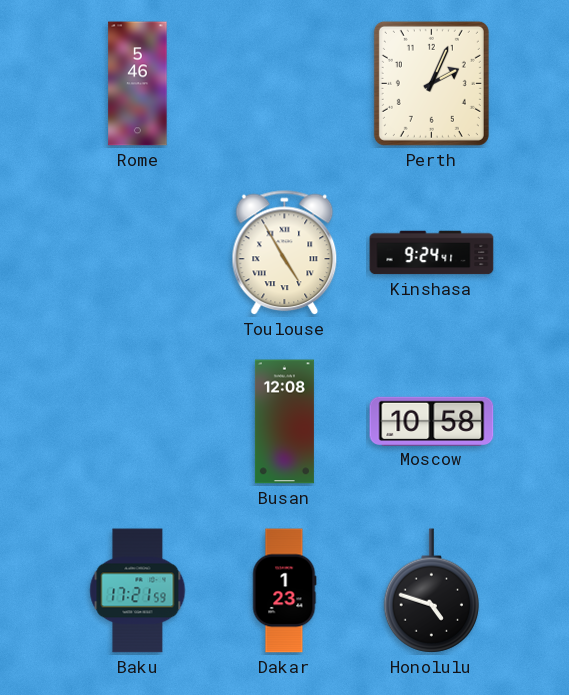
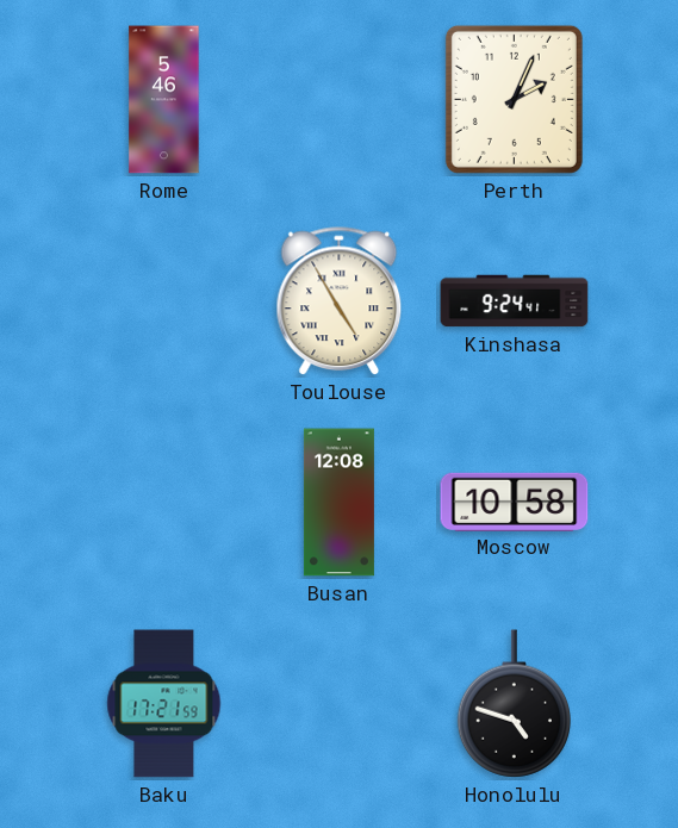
Dakar: 1:23 -> none
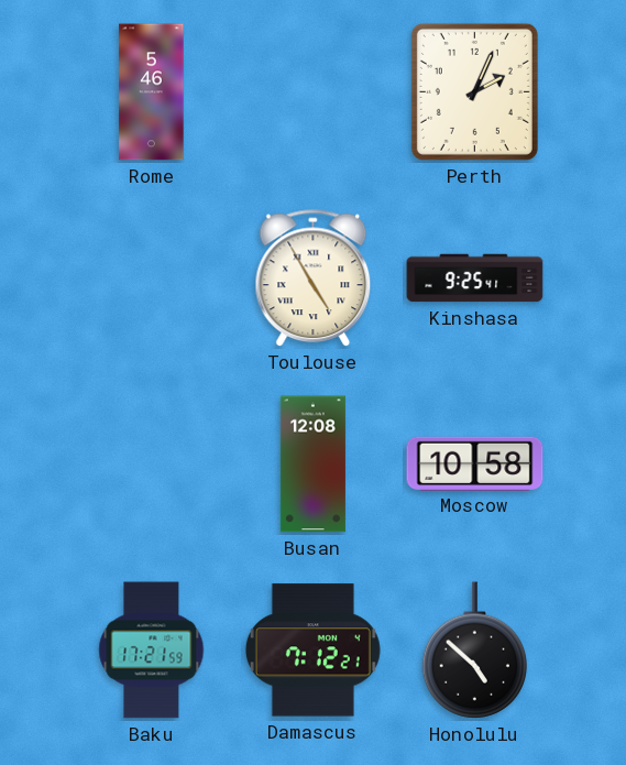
Kinshasa: 9:24 -> 9:25
Damascus: none -> 7:12
Honolulu: 4:48 -> 4:52
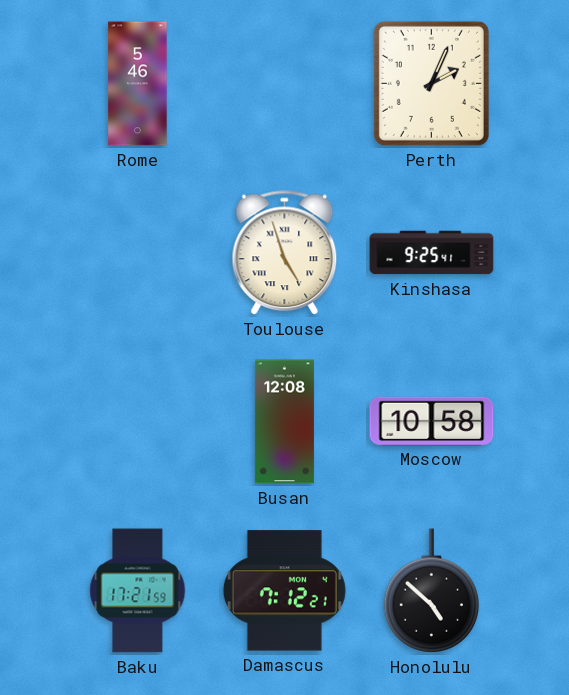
Toulouse: 4:55 -> 4:57
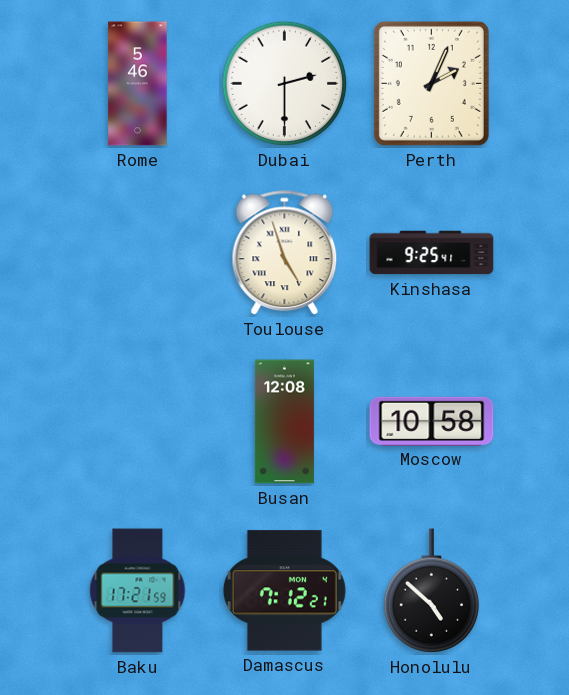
Dubai: none -> 2:30
